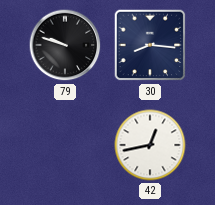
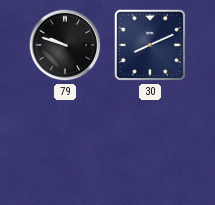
30: 8:16 -> 8:11
42: 12:43 -> none
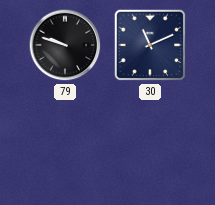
30: 8:11 -> 11:11
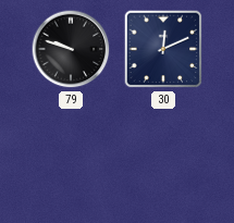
30: 11:11 -> 12:11
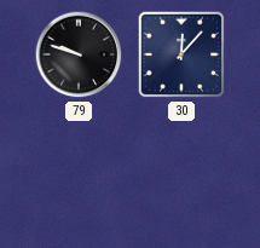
30: 12:11 -> 12:07
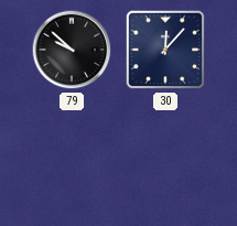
79: 9:48 -> 9:52
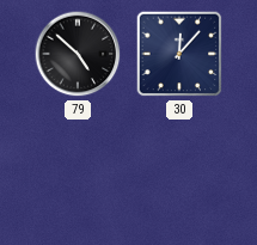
79: 9:52 -> 4:52
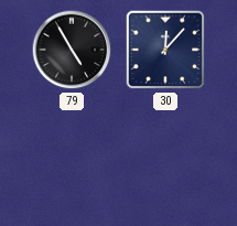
79: 4:52 -> 4:55
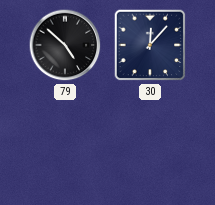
79: 4:55 -> 4:52
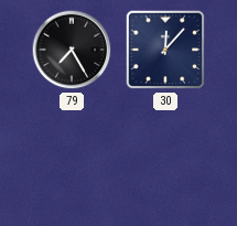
79: 4:52 -> 7:25
